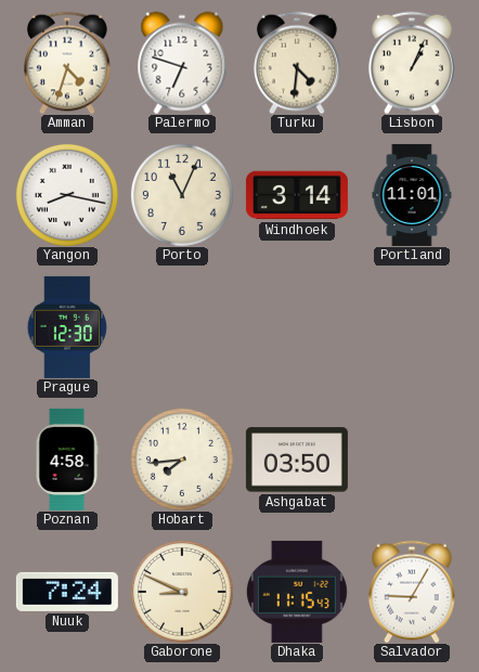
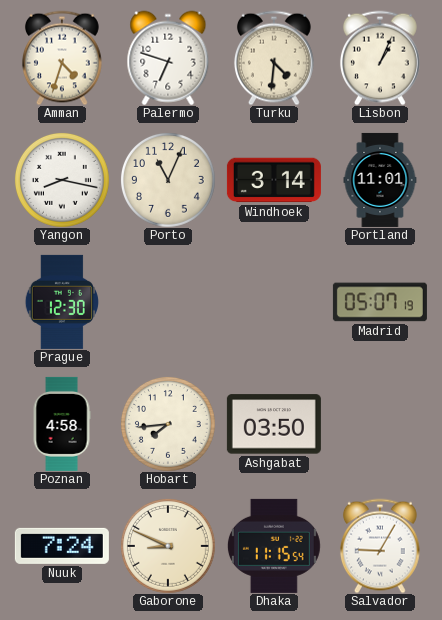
Madrid: none -> 05:07
Dhaka: 11:15:43 -> 11:15:54
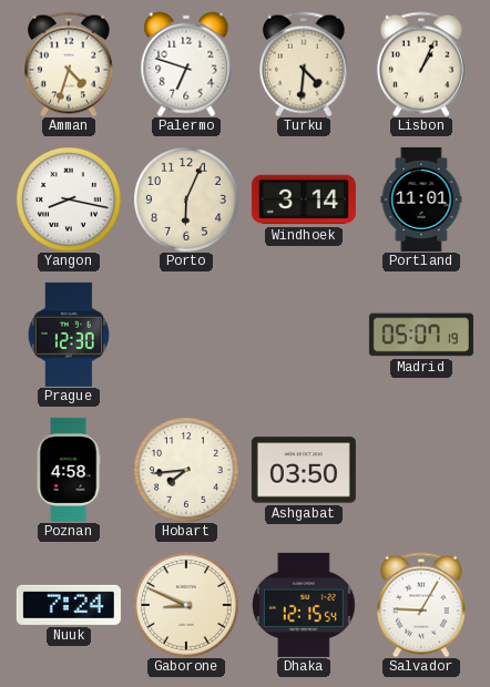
Porto: 11:04 -> 6:04
Dhaka: 11:15 -> 12:15
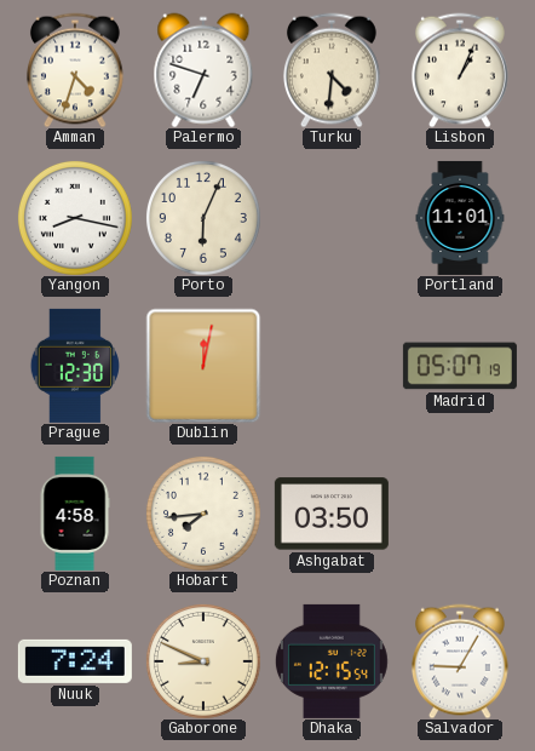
Windhoek: 3:14 -> none
Dublin: none -> 12:02
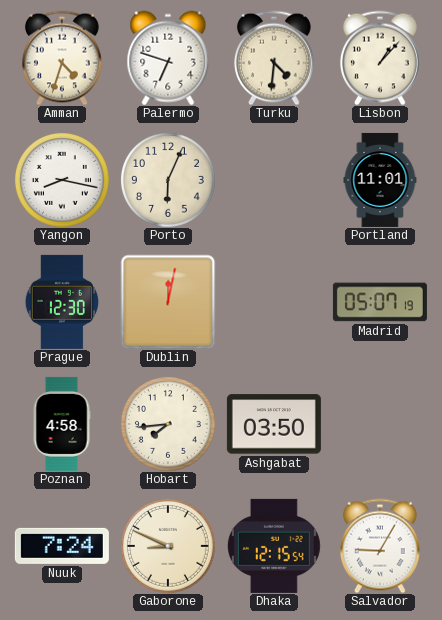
Lisbon: 1:04 -> 1:07
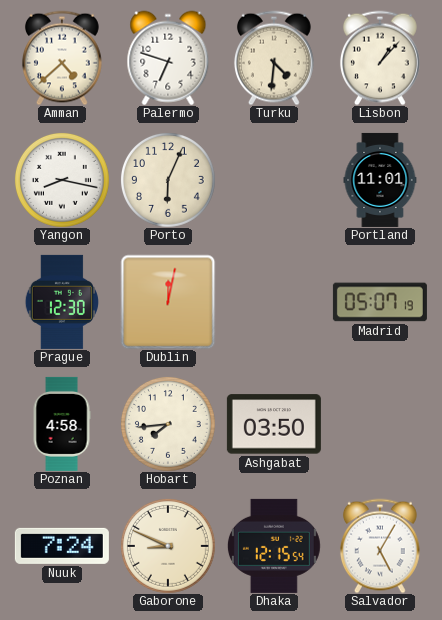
Amman: 4:33 -> 4:38
Salvador: 9:05 -> 5:05
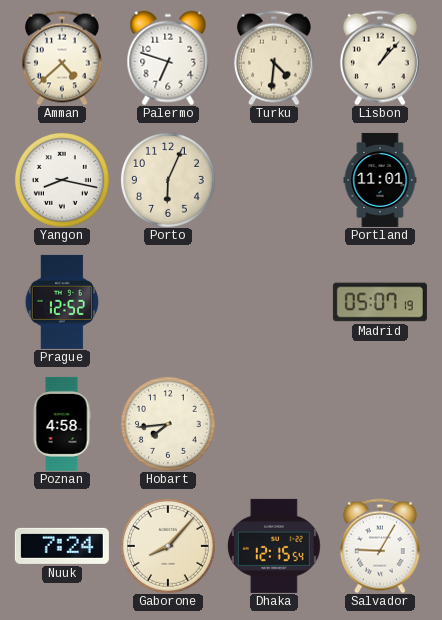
Prague: 12:30 -> 12:52
Dublin: 12:02 -> none
Ashgabat: 03:50 -> none
Gaborone: 8:49 -> 8:07
Salvador: 5:05 -> 9:05
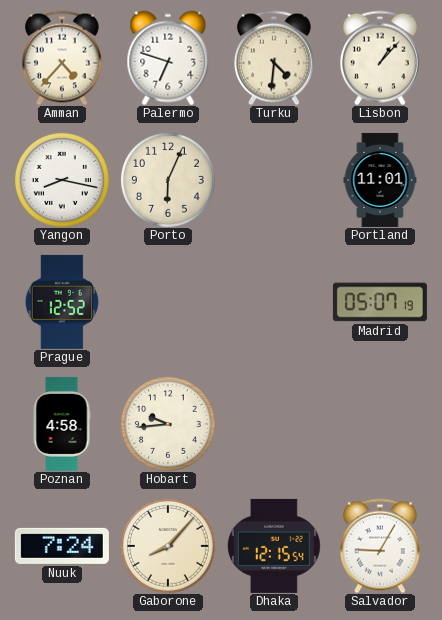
Amman: 4:38 -> 4:37
Hobart: 7:44 -> 9:44
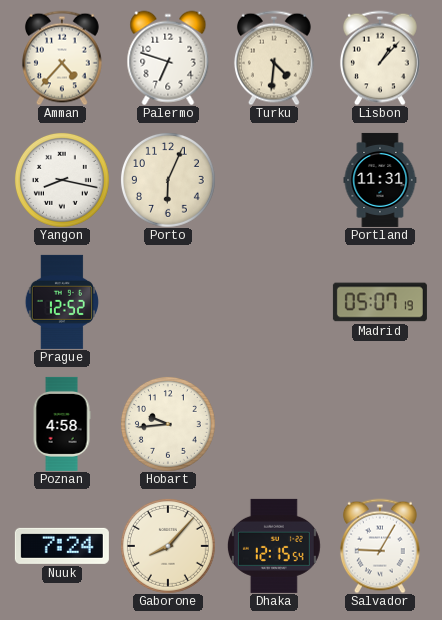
Portland: 11:01 -> 11:31
